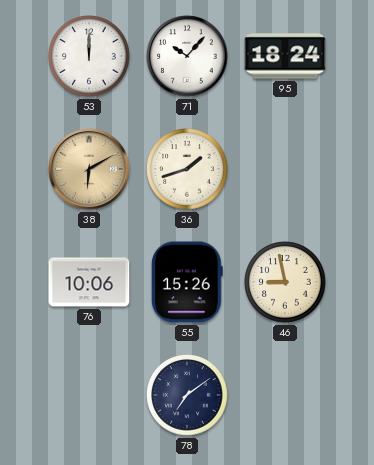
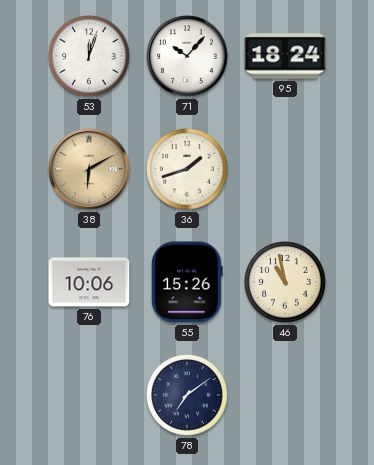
53: 12:00 -> 12:03
46: 8:58 -> 10:58
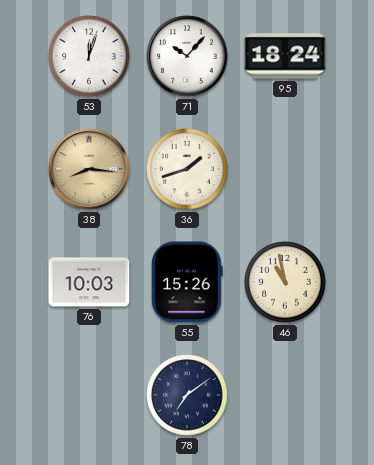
38: 6:10 -> 8:16
76: 10:06 -> 10:03
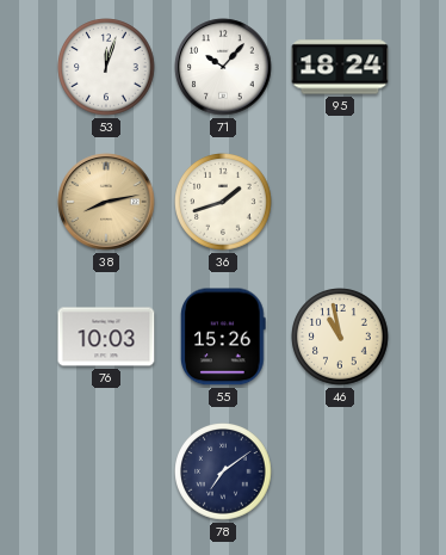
38: 8:16 -> 8:13
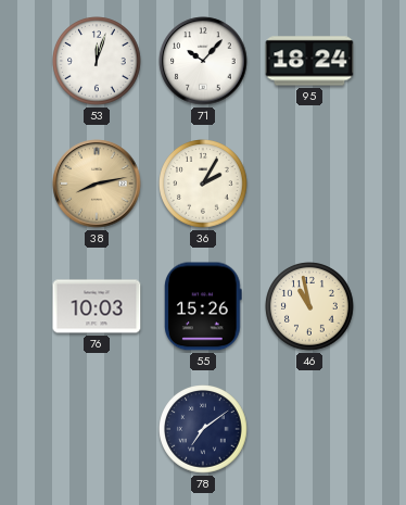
36: 1:42 -> 2:05
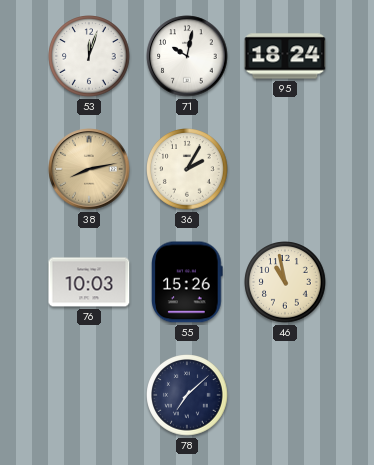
71: 10:07 -> 10:02
78: 7:09 -> 7:08
